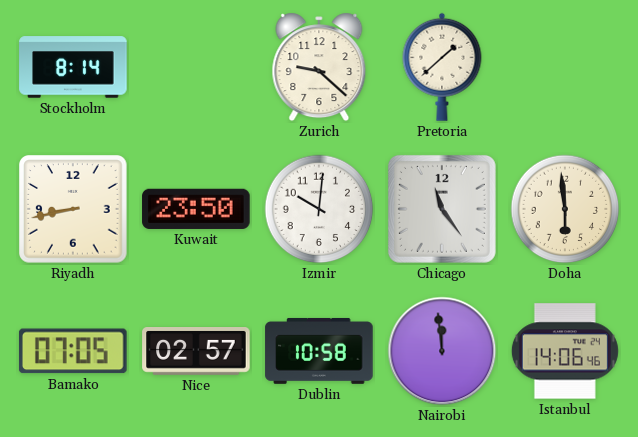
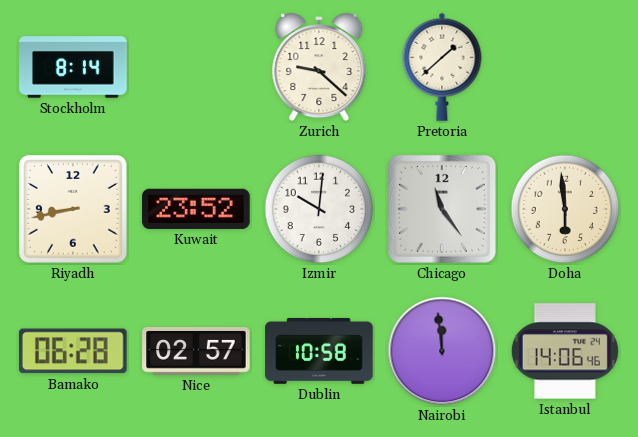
Kuwait: 23:50 -> 23:52
Bamako: 07:05 -> 06:28
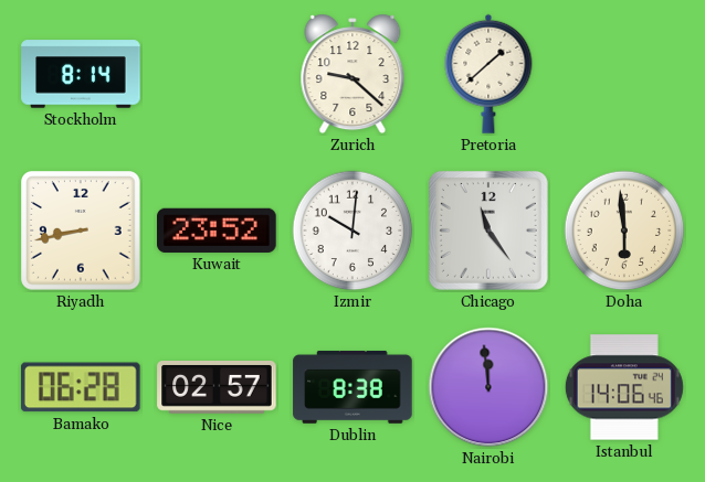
Dublin: 10:58 -> 8:38
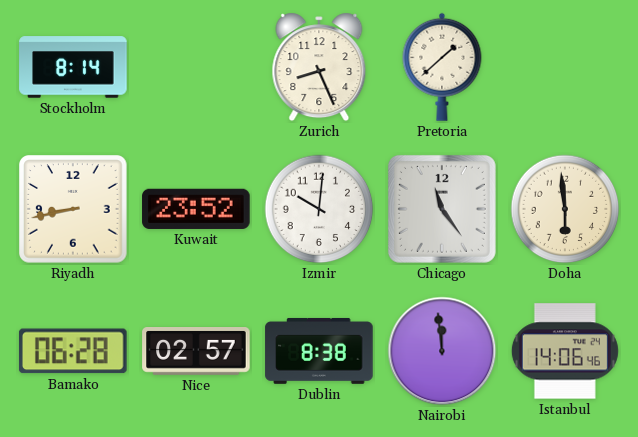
Zurich: 9:22 -> 8:26
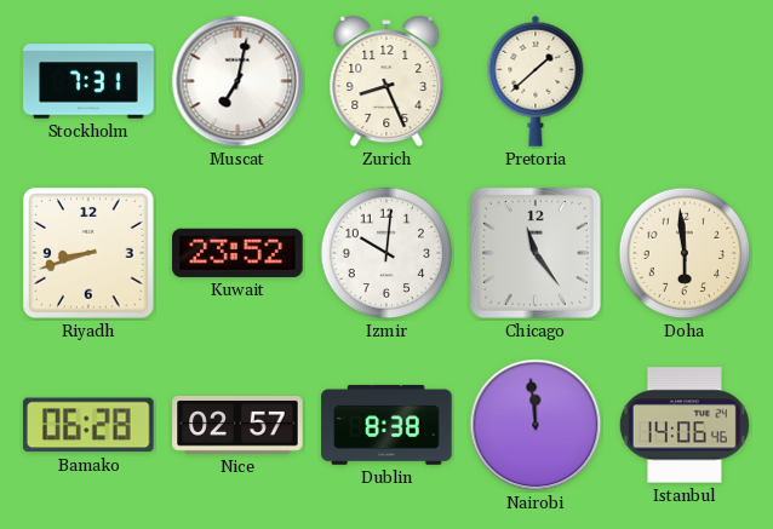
Stockholm: 8:14 -> 7:31
Muscat: none -> 7:02
Riyadh: 8:43 -> 8:42
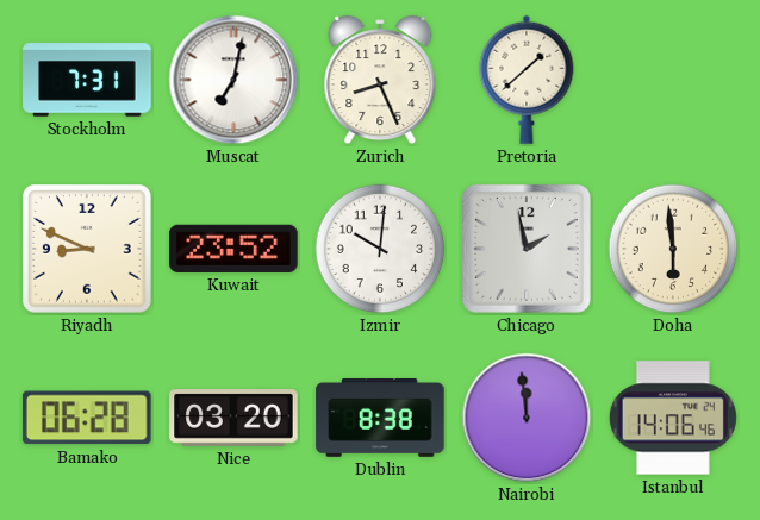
Riyadh: 8:42 -> 8:49
Chicago: 11:24 -> 1:58
Nice: 02:57 -> 03:20
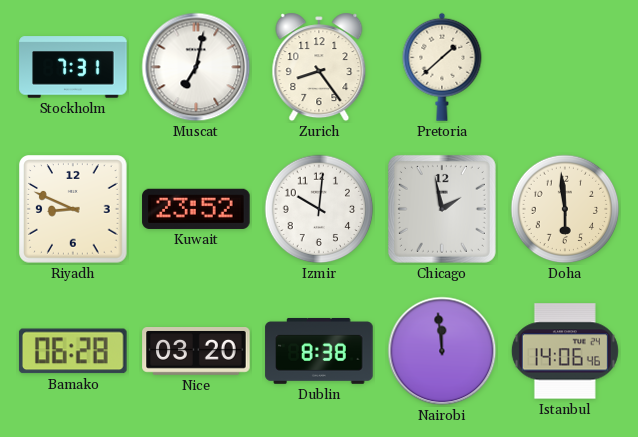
Zurich: 8:26 -> 8:24
